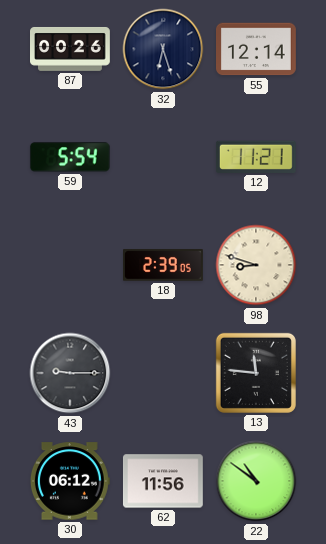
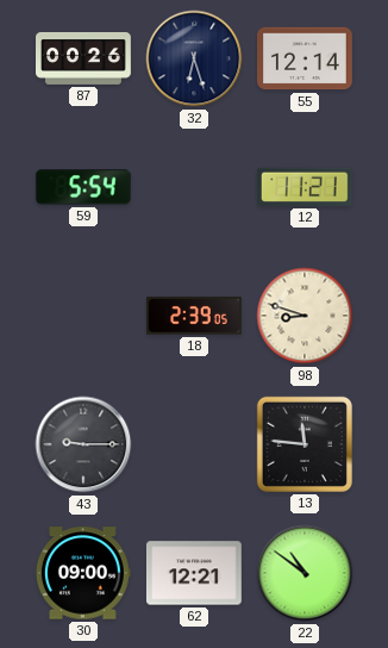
30: 06:12 -> 09:00
62: 11:56 -> 12:21
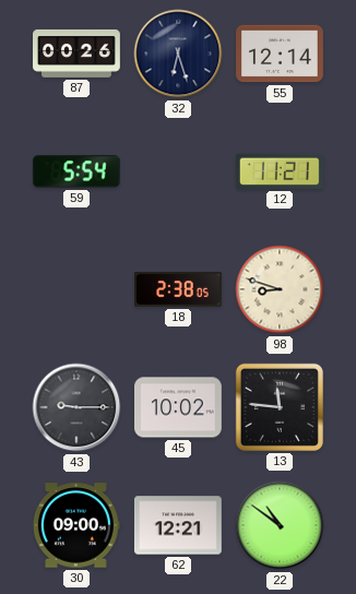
18: 2:39 -> 2:38
45: none -> 10:02
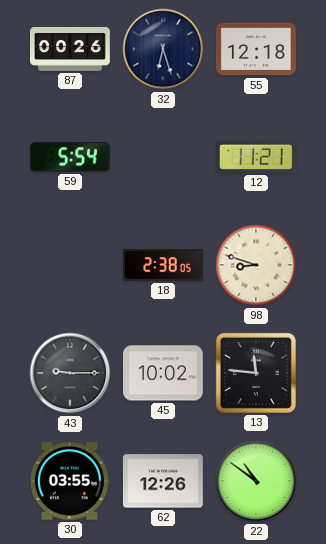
55: 12:14 -> 12:18
30: 09:00 -> 03:55
62: 12:21 -> 12:26
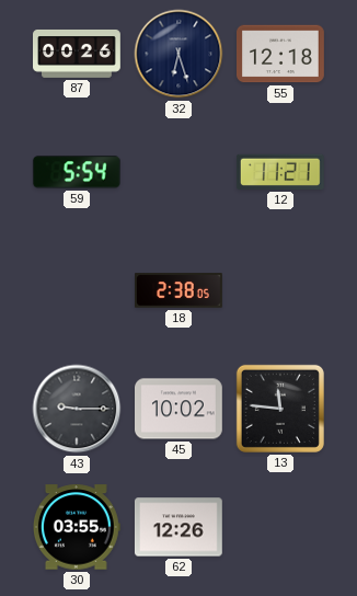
98: 8:48 -> none
22: 10:51 -> none
